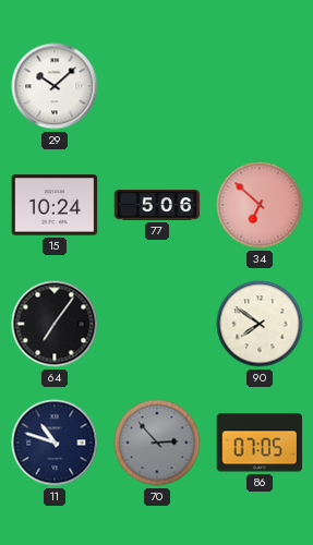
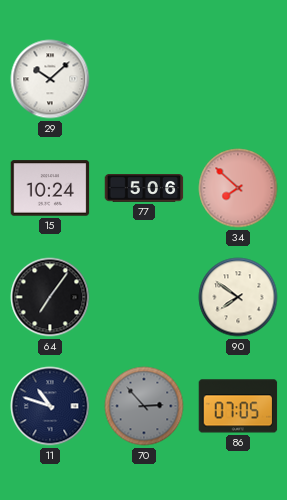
34: 6:52 -> 7:52
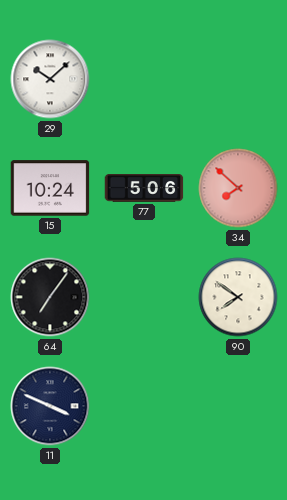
11: 10:48 -> 3:49
70: 2:53 -> none
86: 07:05 -> none
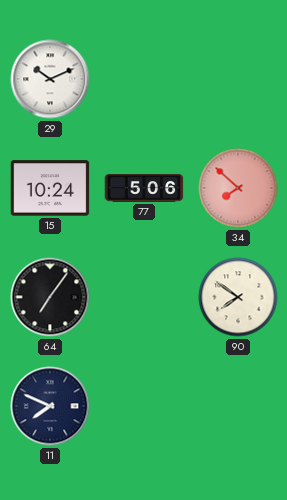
29: 10:08 -> 10:11
11: 3:49 -> 7:49
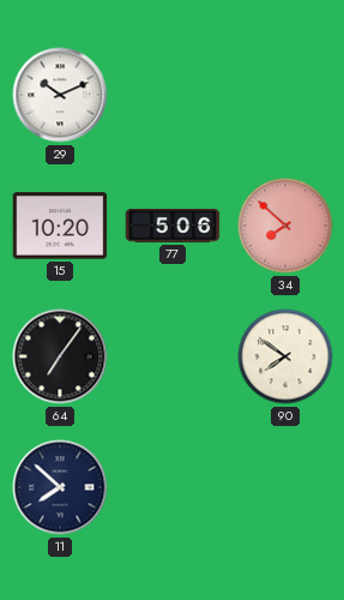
15: 10:24 -> 10:20
11: 7:49 -> 7:52
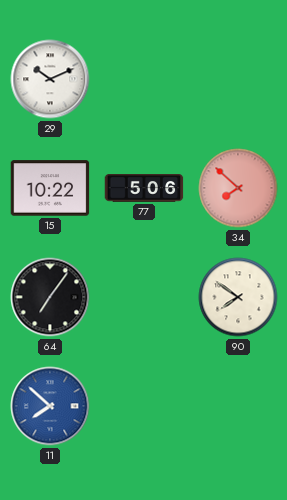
15: 10:20 -> 10:22
11 dial: navy -> blue
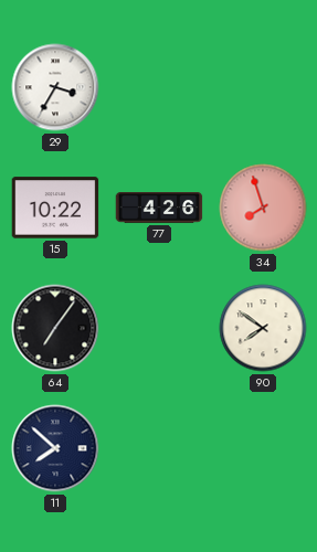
29: 10:11 -> 3:35
77: 5:06 -> 4:26
34: 7:52 -> 7:57
11 dial: blue -> navy
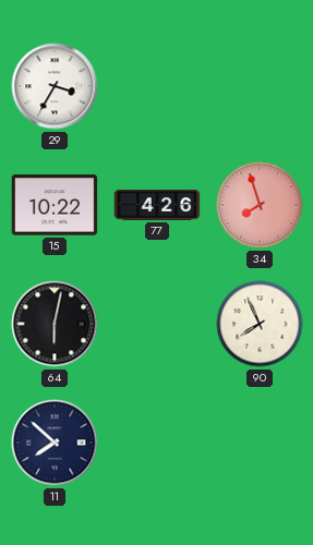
64: 7:06 -> 6:02
90: 7:51 -> 7:56
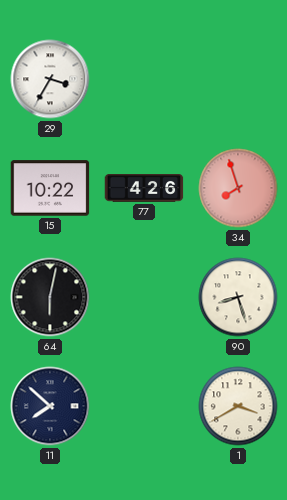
90: 7:56 -> 8:27
1: none -> 3:40
